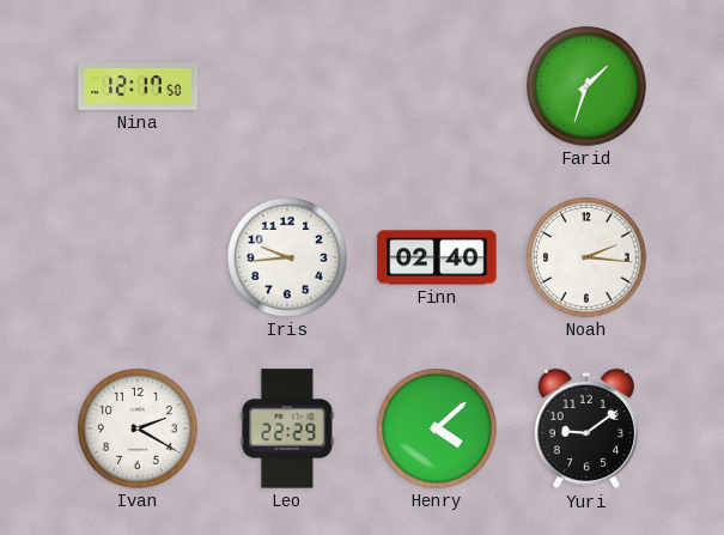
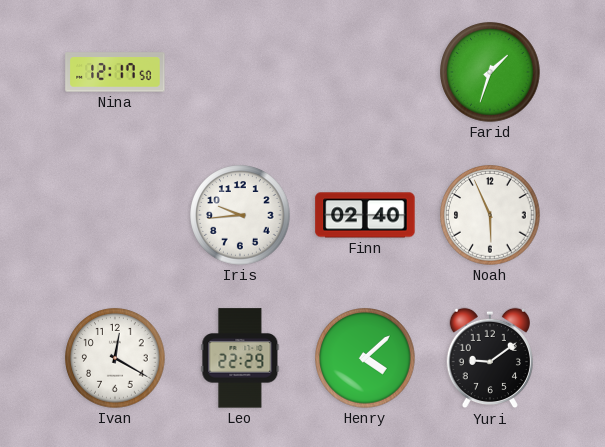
Noah: 2:16 -> 5:56
Ivan: 2:20 -> 12:20
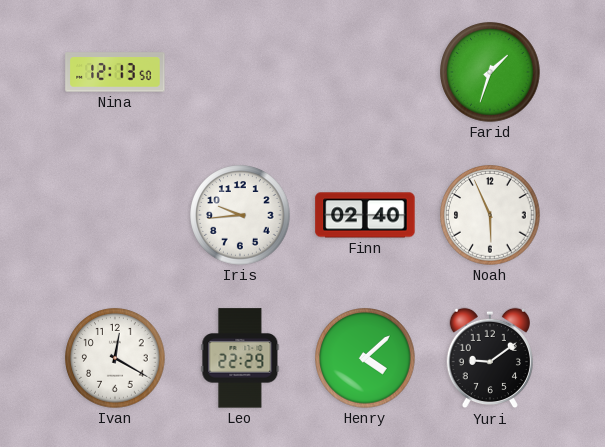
Nina: 12:17 -> 12:13
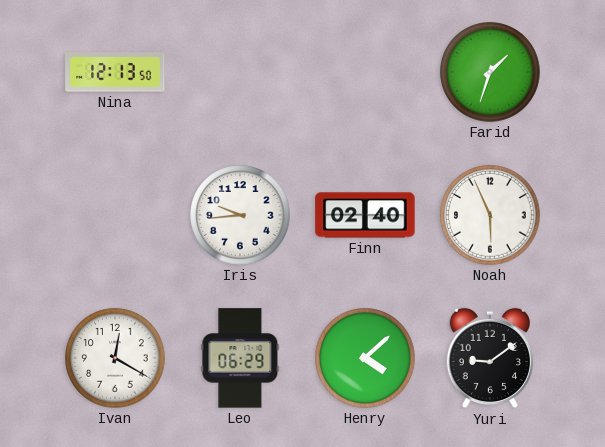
Leo: 22:29 -> 06:29
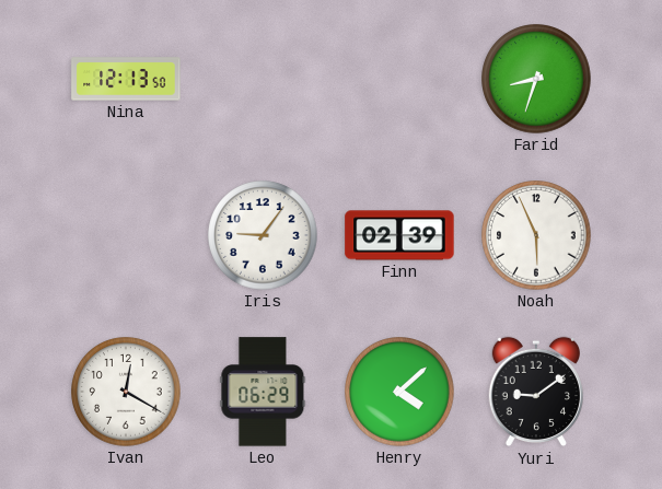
Farid: 1:33 -> 8:33
Iris: 9:44 -> 9:06
Finn: 02:40 -> 02:39
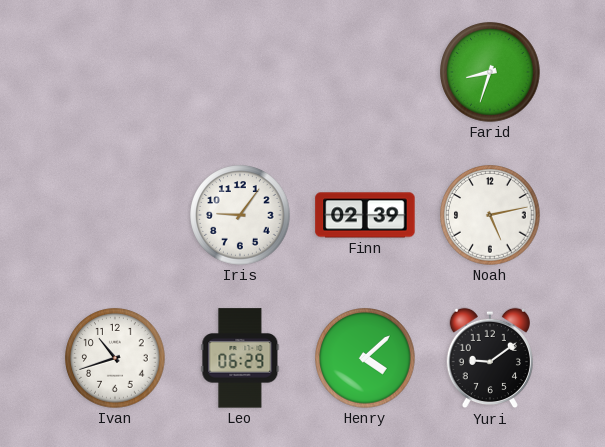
Nina: 12:13 -> none
Noah: 5:56 -> 5:13
Ivan: 12:20 -> 10:42
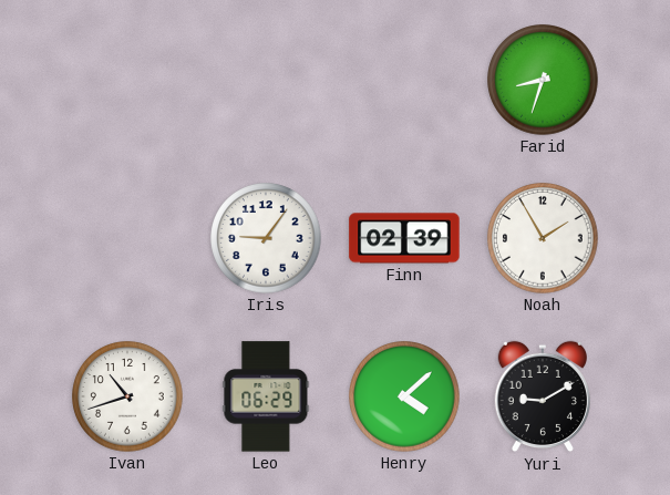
Noah: 5:13 -> 1:55
Yuri: 9:09 -> 9:10
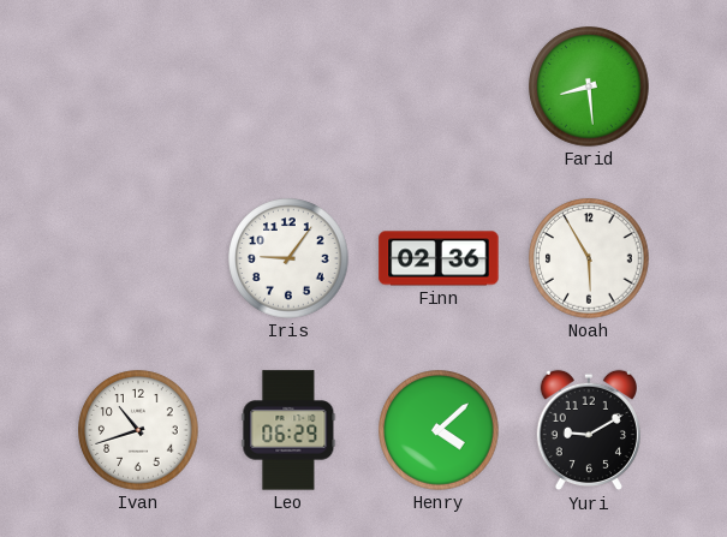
Farid: 8:33 -> 8:29
Finn: 02:39 -> 02:36
Noah: 1:55 -> 5:55
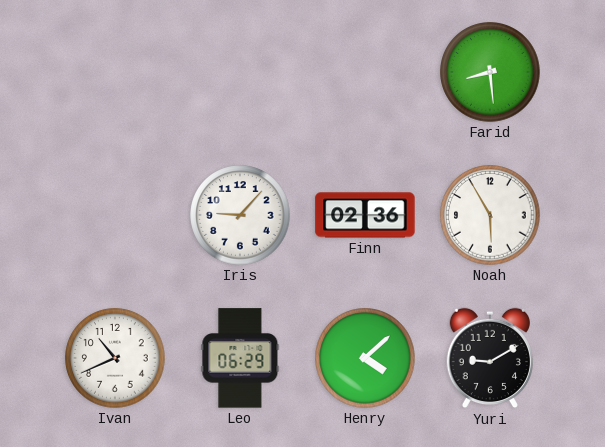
Iris: 9:06 -> 9:07
Ivan: 10:42 -> 10:41
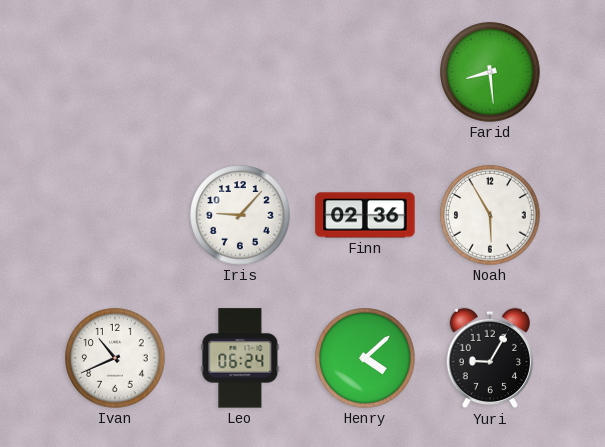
Leo: 06:29 -> 06:24
Yuri: 9:10 -> 9:05
